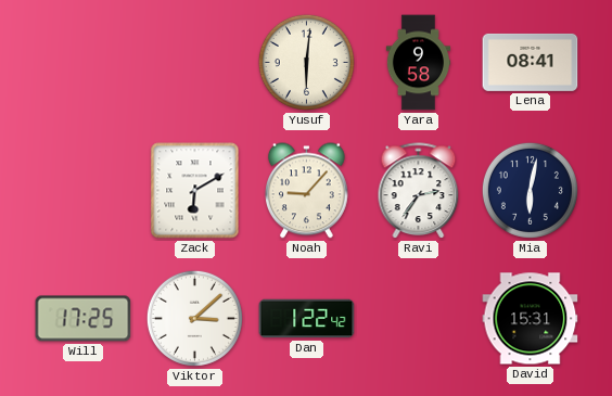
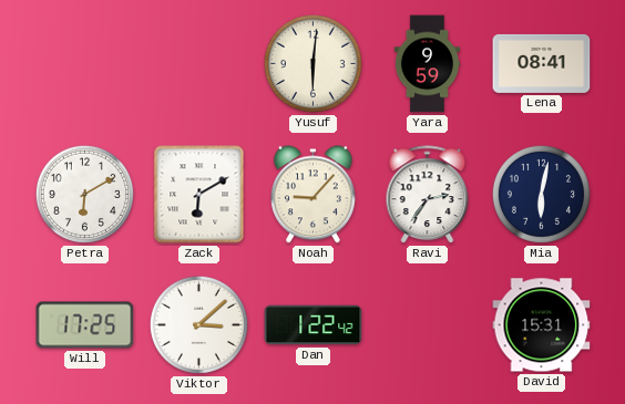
Yara: 9:58 -> 9:59
Petra: none -> 6:10
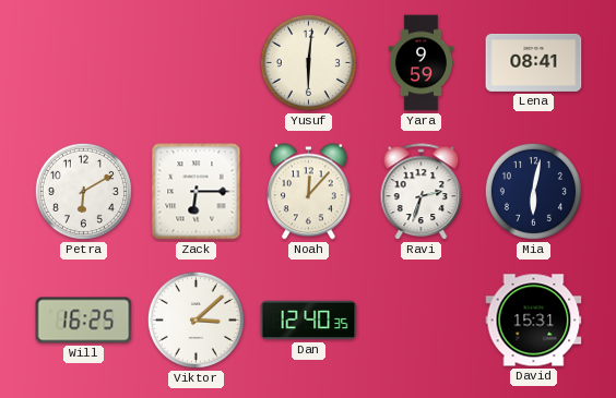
Zack: 6:10 -> 6:15
Noah: 9:07 -> 12:07
Ravi: 2:36 -> 2:33
Will: 17:25 -> 16:25
Dan: 1:22 -> 12:40
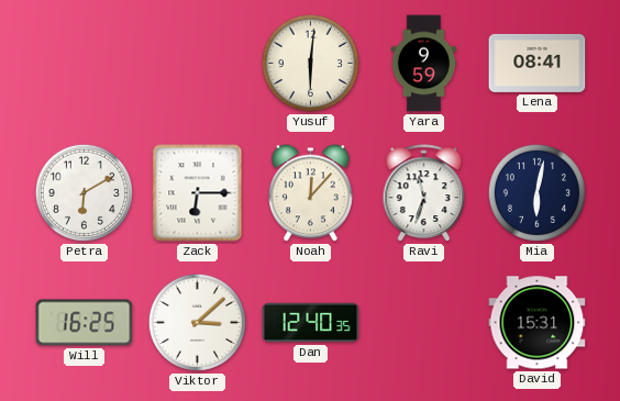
Ravi: 2:33 -> 11:33
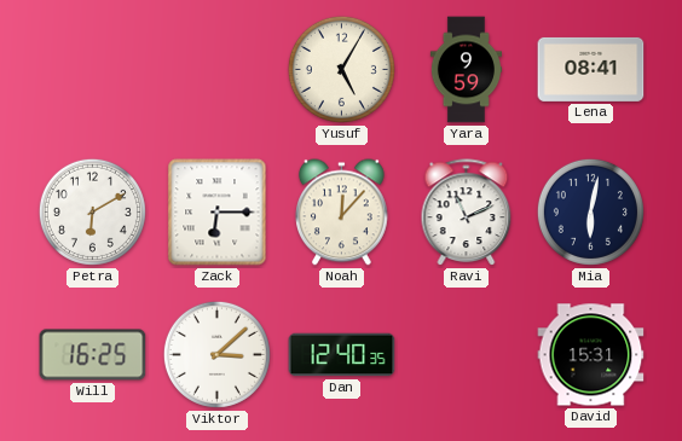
Yusuf: 6:01 -> 5:05
Ravi: 11:33 -> 11:11
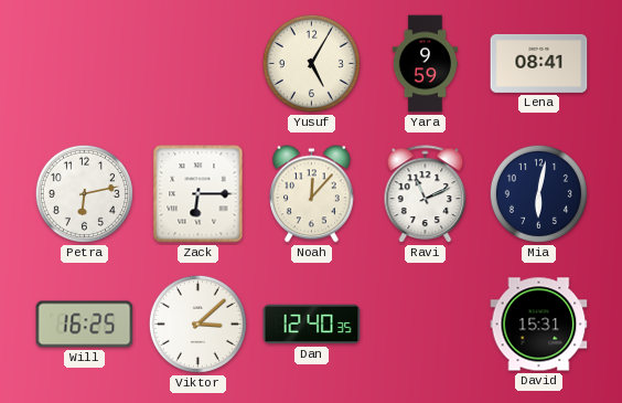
Petra: 6:10 -> 6:13
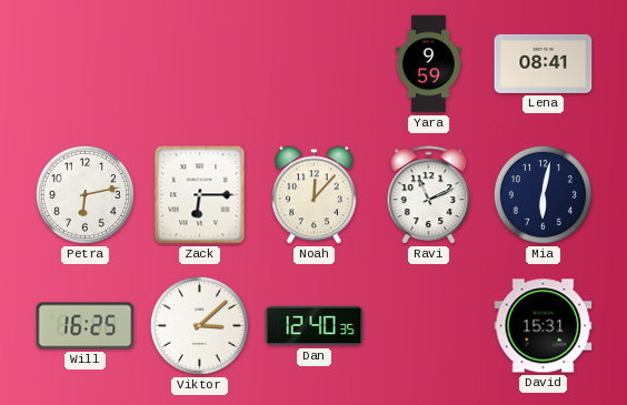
Yusuf: 5:05 -> none
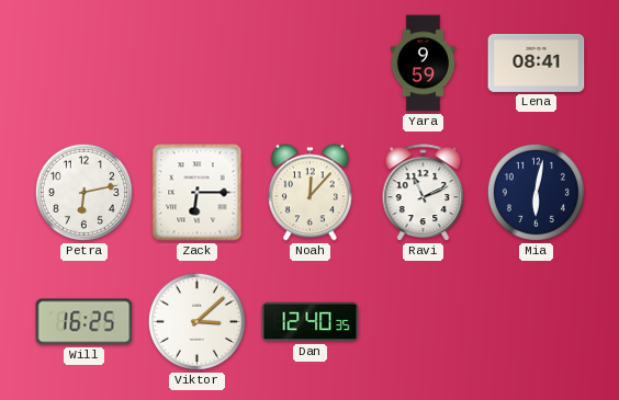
David: 15:31 -> none
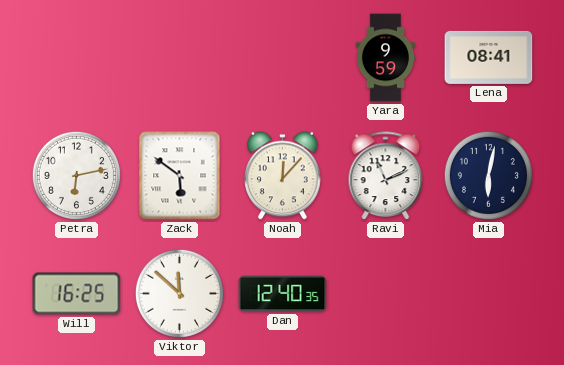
Zack: 6:15 -> 5:51
Viktor: 3:08 -> 11:52
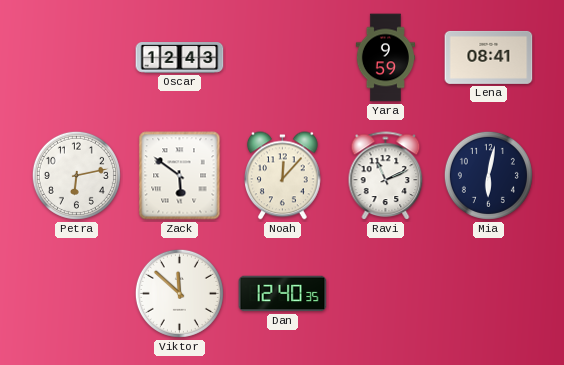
Oscar: none -> 12:43
Will: 16:25 -> none
